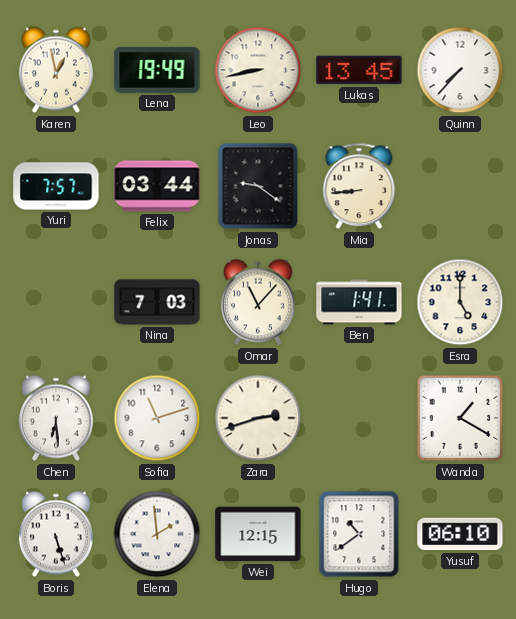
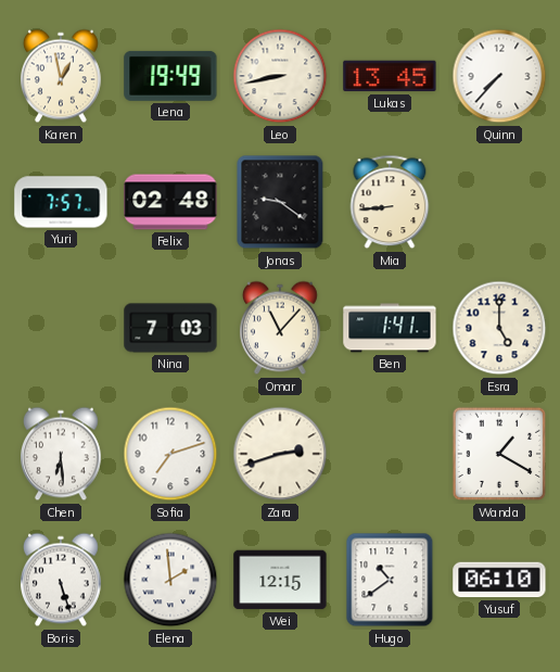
Felix: 03:44 -> 02:48
Sofia: 11:12 -> 7:12
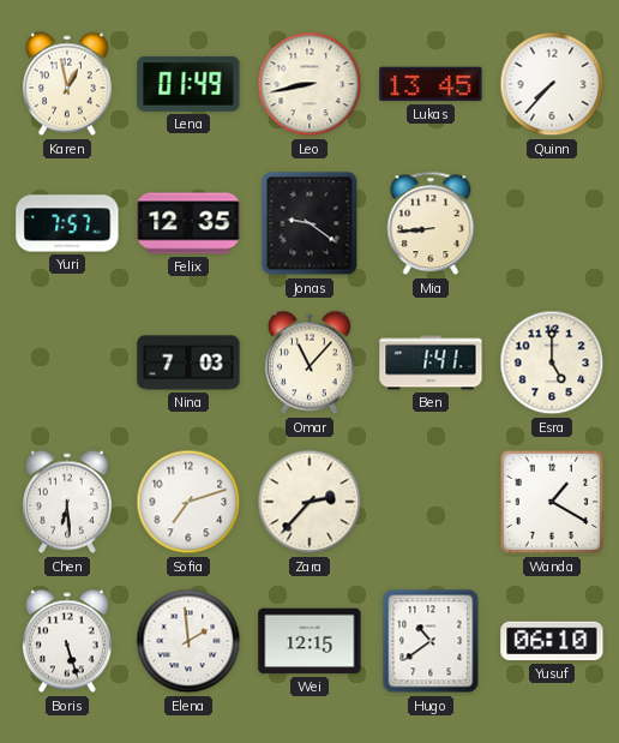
Lena: 19:49 -> 01:49
Felix: 02:48 -> 12:35
Zara: 2:42 -> 2:37
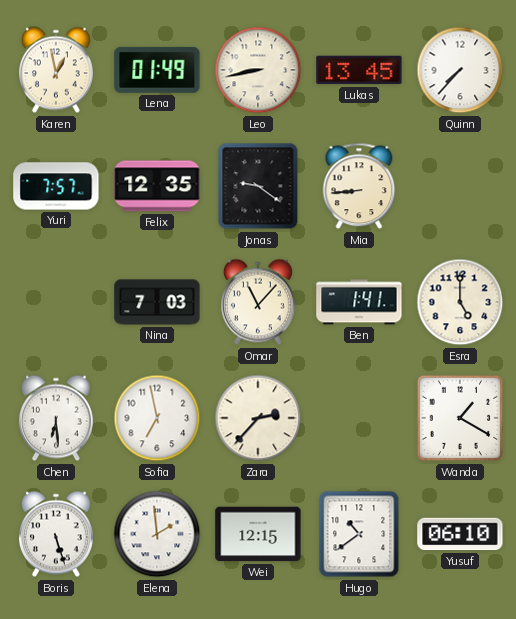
Sofia: 7:12 -> 6:58
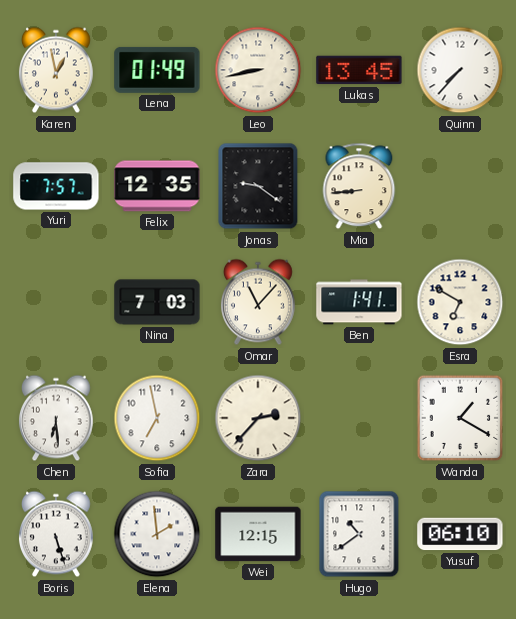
Esra: 5:00 -> 6:50
